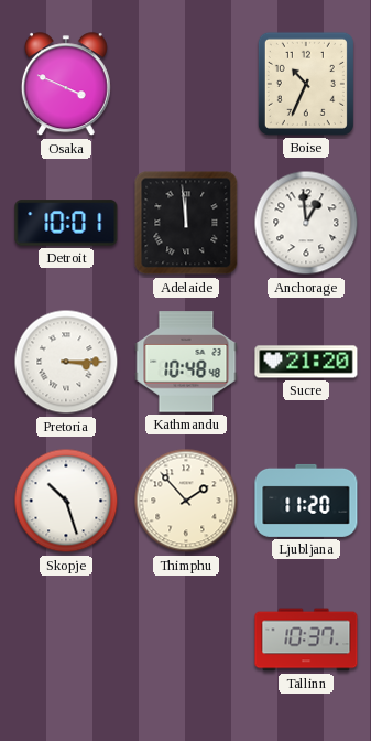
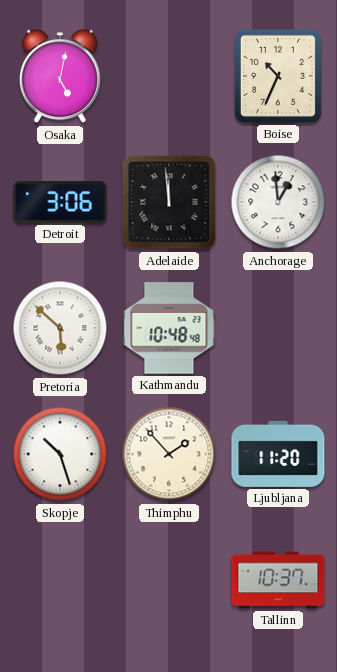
Osaka: 3:49 -> 5:02
Detroit: 10:01 -> 3:06
Pretoria: 3:15 -> 5:52
Sucre: 21:20 -> none
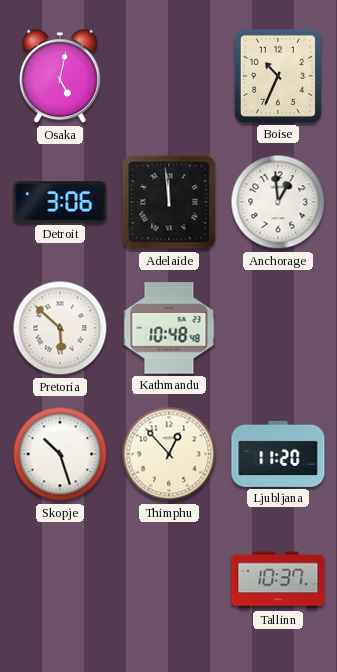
Thimphu: 1:53 -> 12:53
